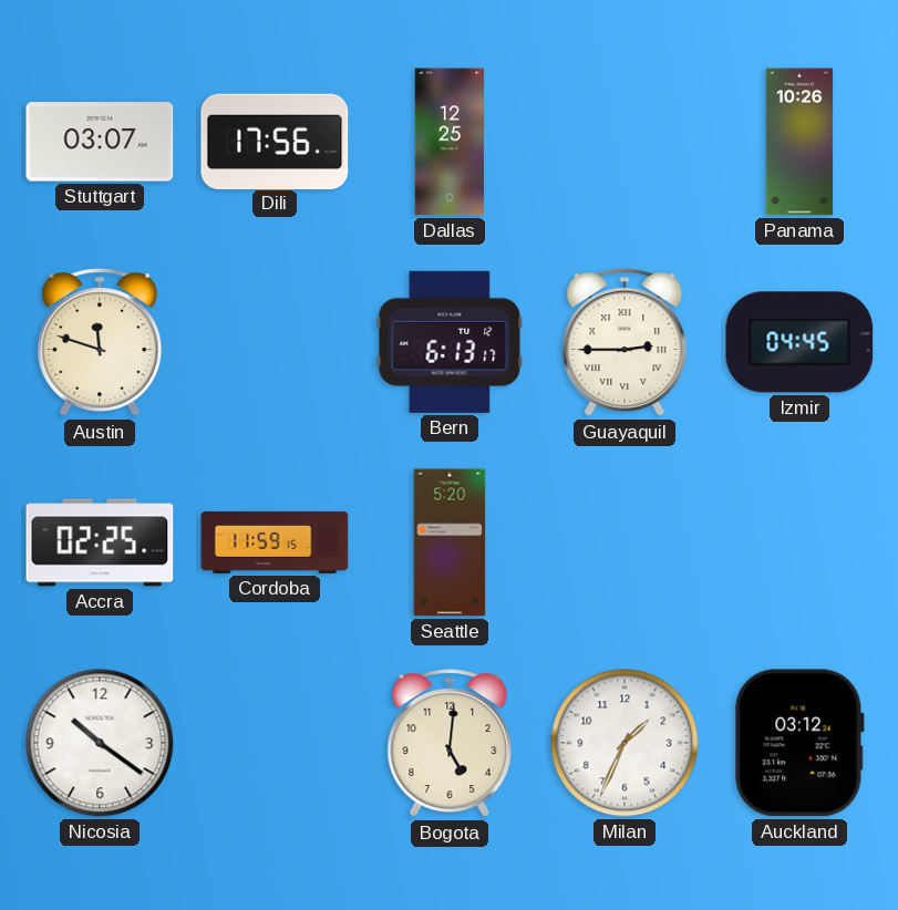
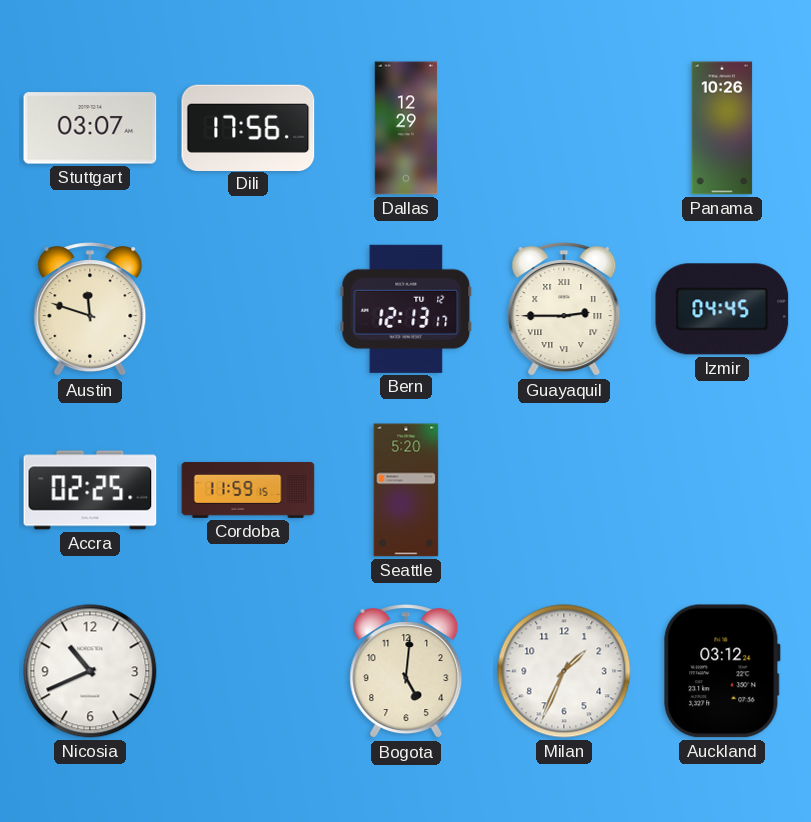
Dallas: 12:25 -> 12:29
Bern: 6:13 -> 12:13
Nicosia: 10:21 -> 10:41
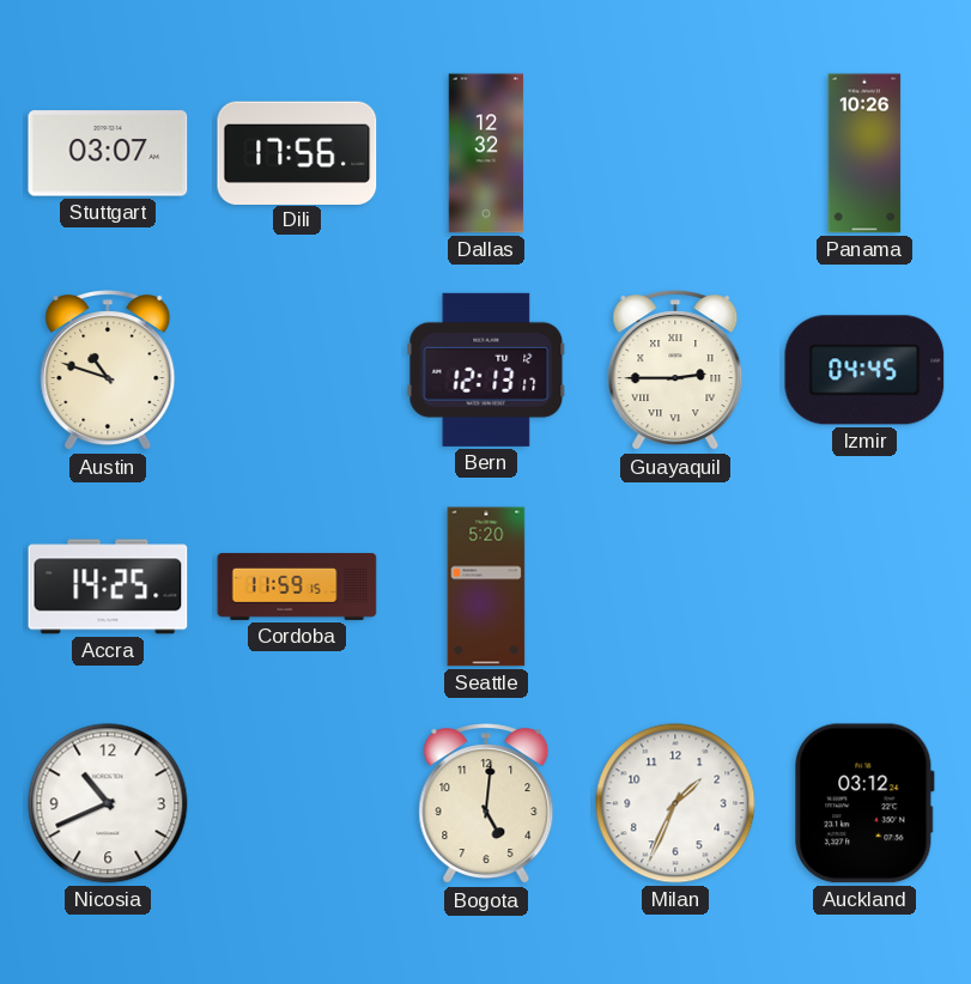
Dallas: 12:29 -> 12:32
Austin: 11:48 -> 10:48
Accra: 02:25 -> 14:25
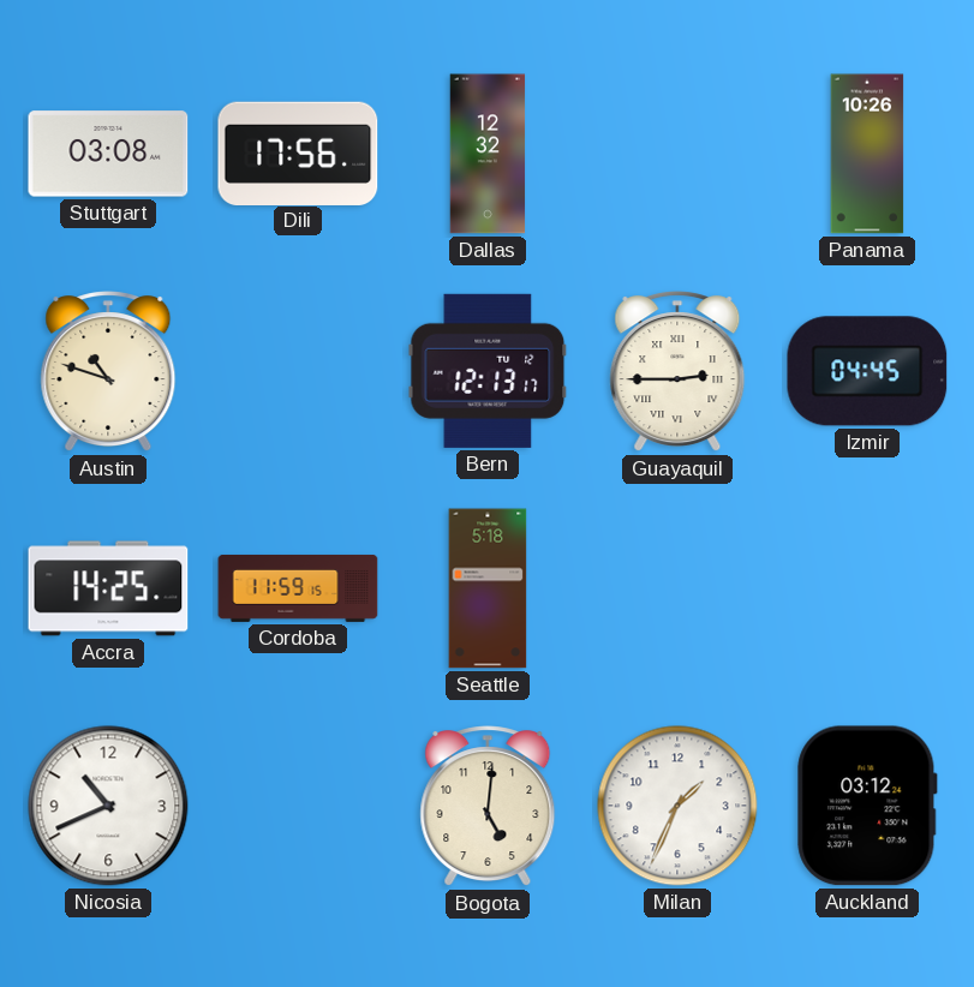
Stuttgart: 03:07 -> 03:08
Seattle: 5:20 -> 5:18
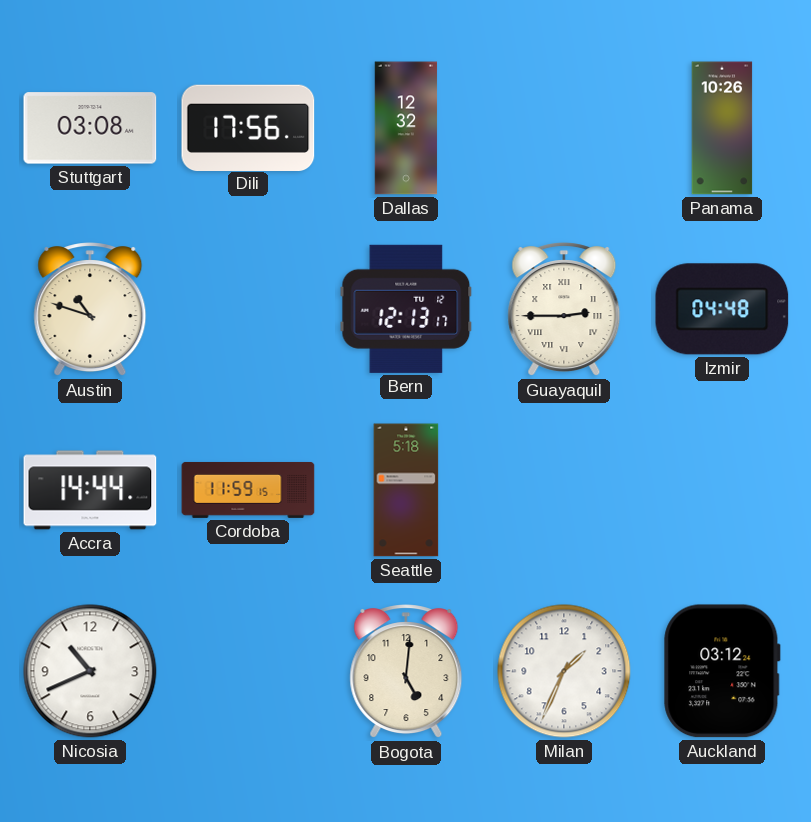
Izmir: 04:45 -> 04:48
Accra: 14:25 -> 14:44
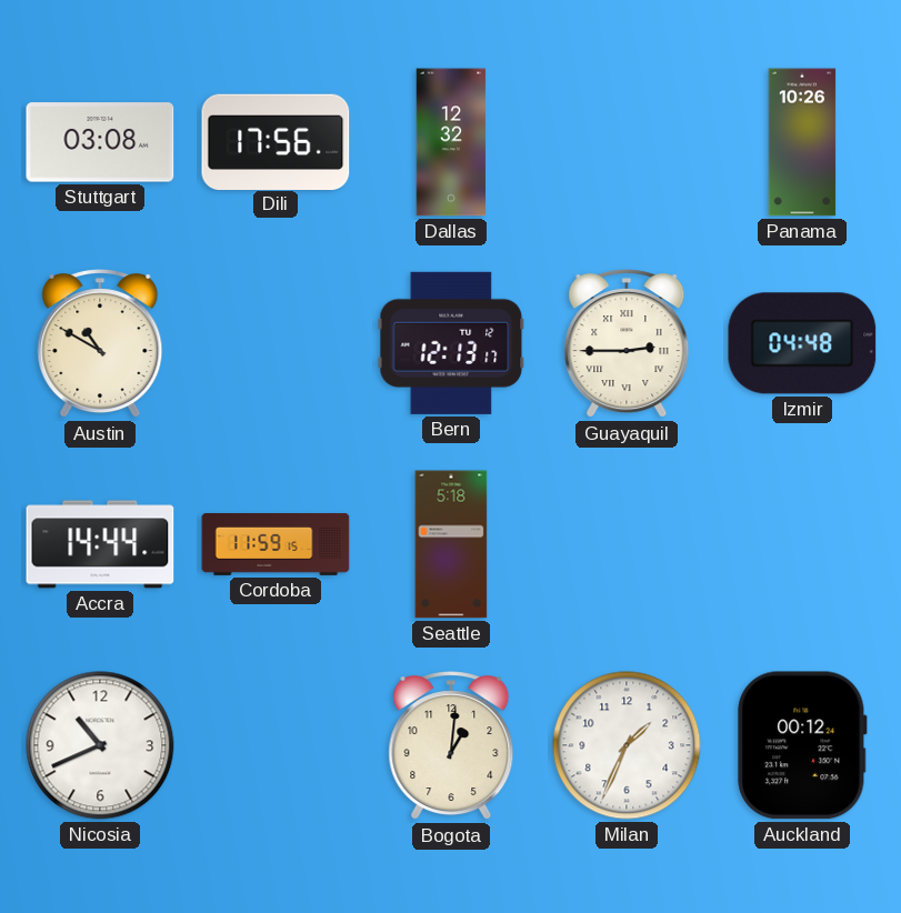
Austin: 10:48 -> 10:50
Bogota: 5:01 -> 1:01
Auckland: 03:12 -> 00:12
